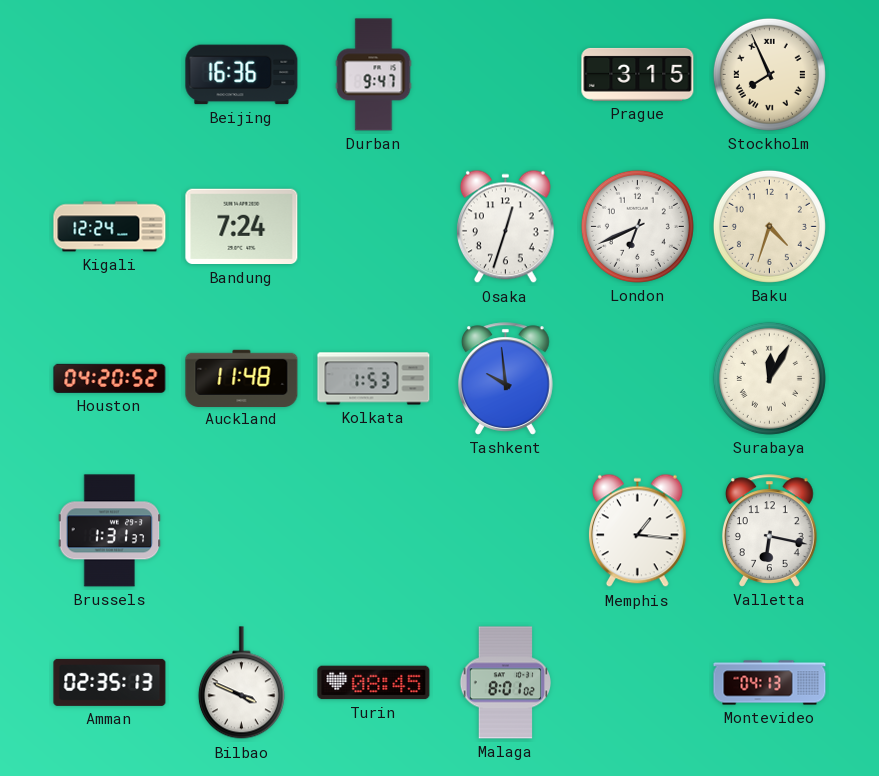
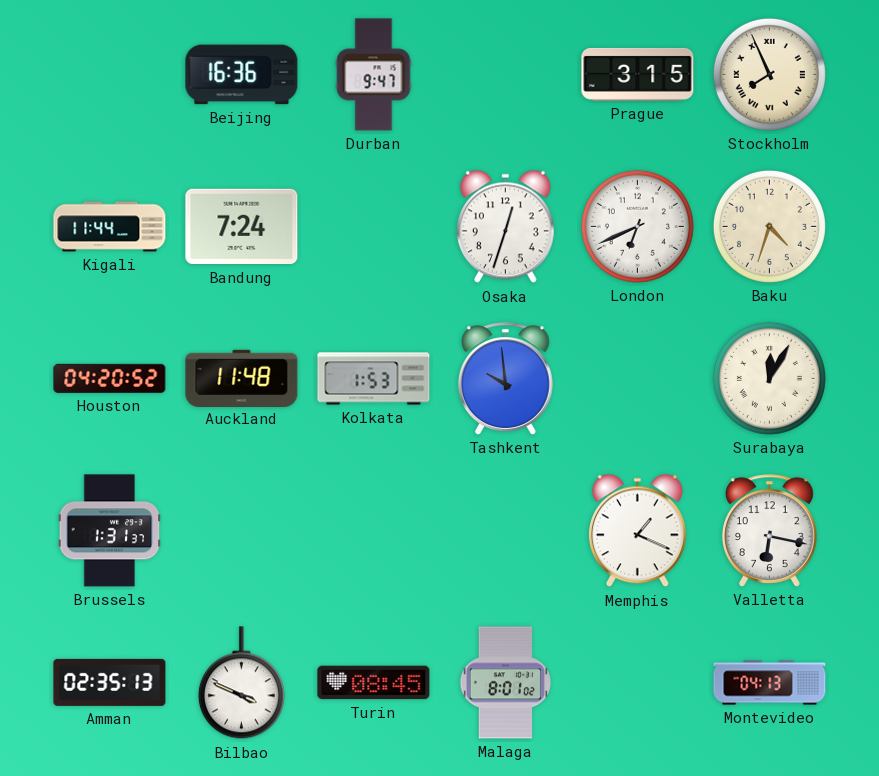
Kigali: 12:24 -> 11:44
Memphis: 1:16 -> 1:19
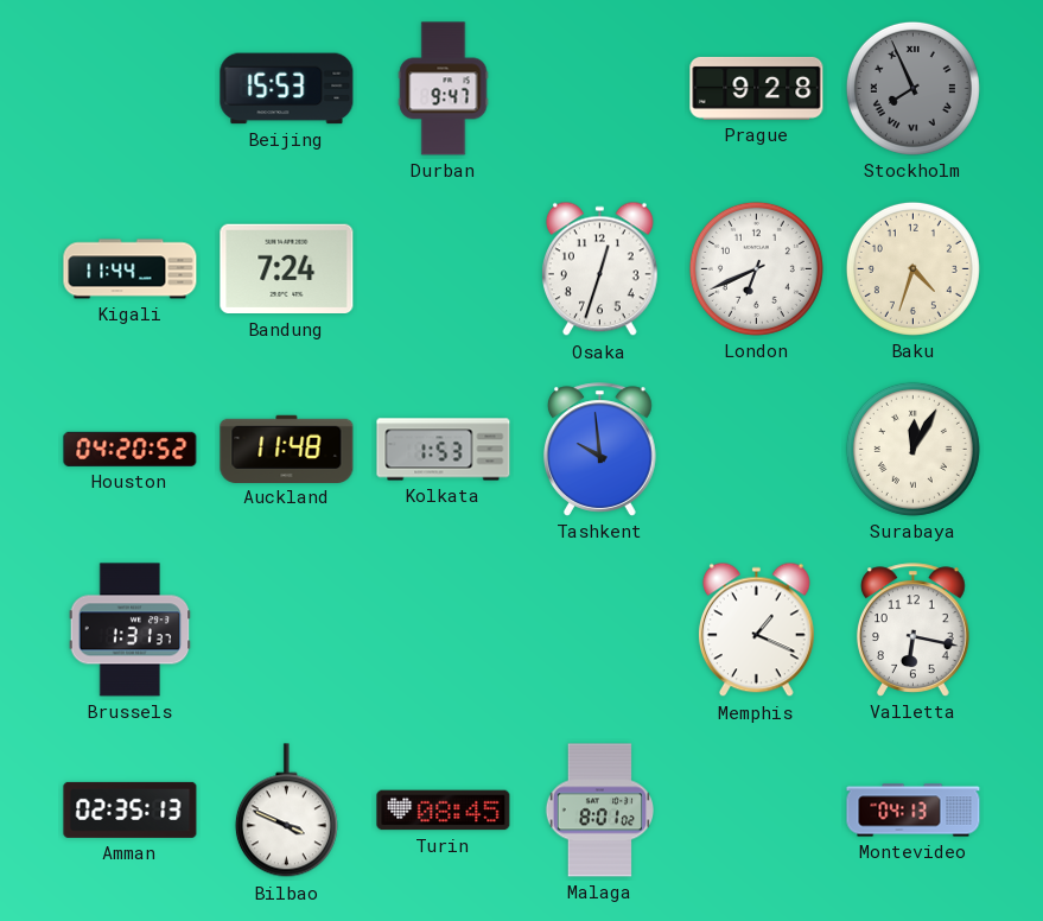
Beijing: 16:36 -> 15:53
Prague: 3:15 -> 9:28
Stockholm dial: cream -> grey
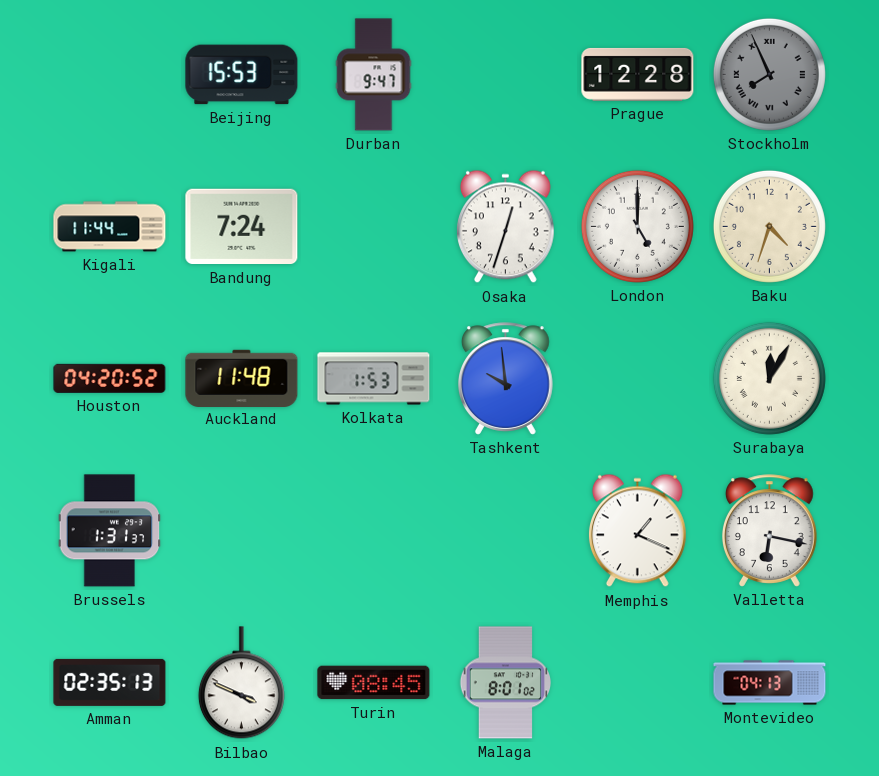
Prague: 9:28 -> 12:28
London: 6:41 -> 5:00
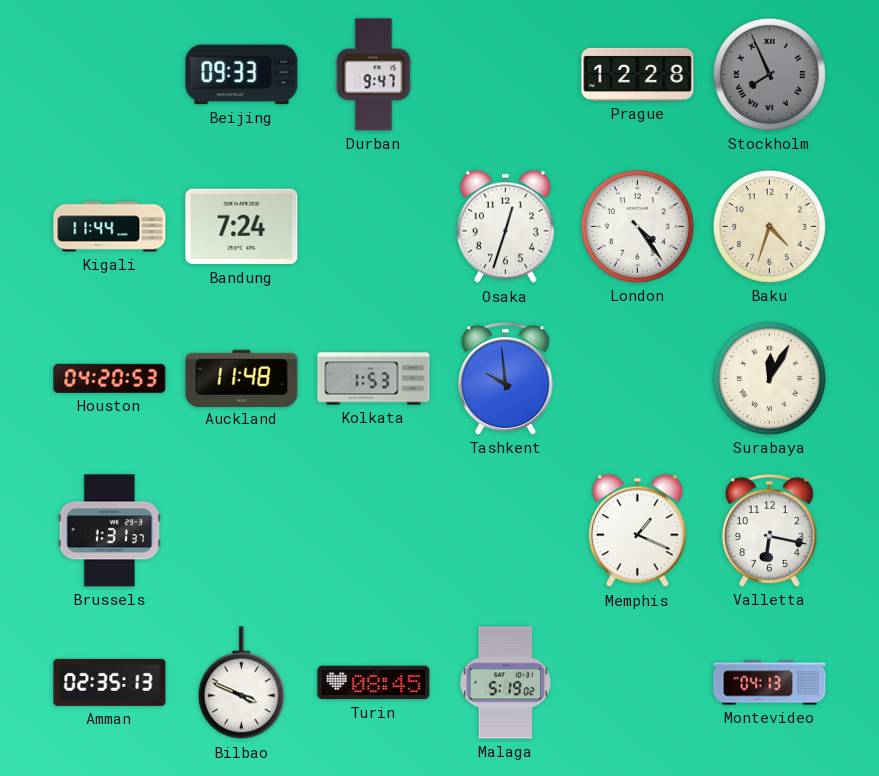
Beijing: 15:53 -> 09:33
London: 5:00 -> 4:24
Houston: 04:20:52 -> 04:20:53
Malaga: 8:01 -> 5:19
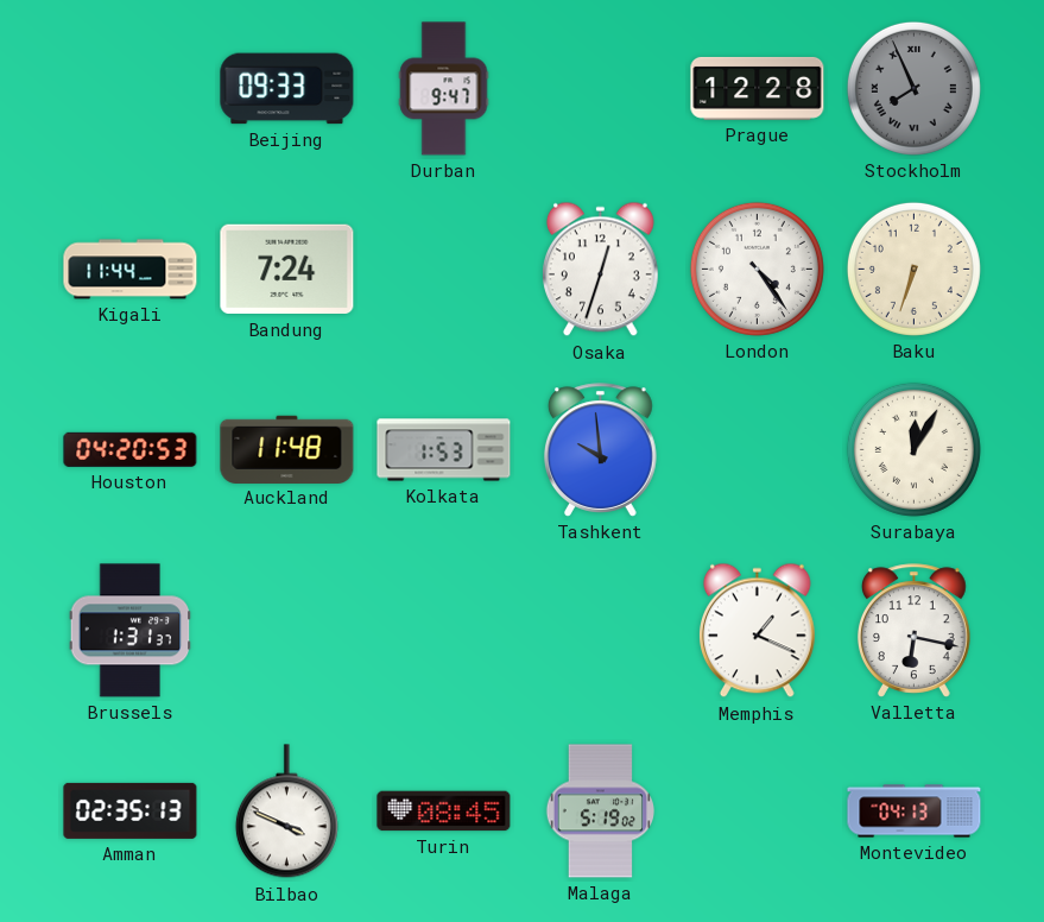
Baku: 4:33 -> 6:33
